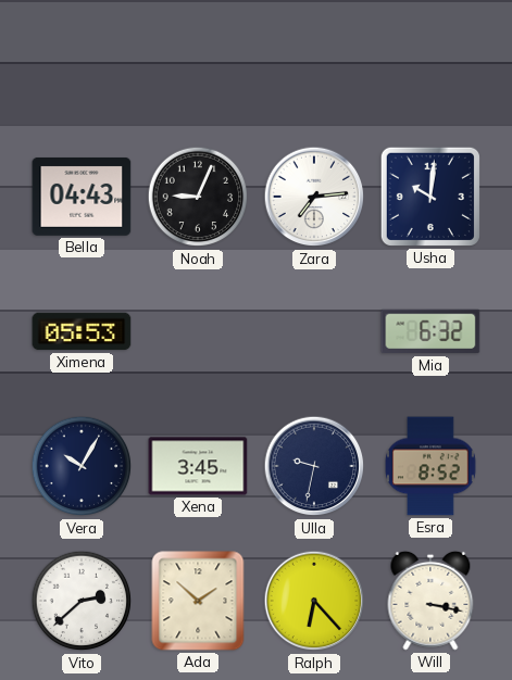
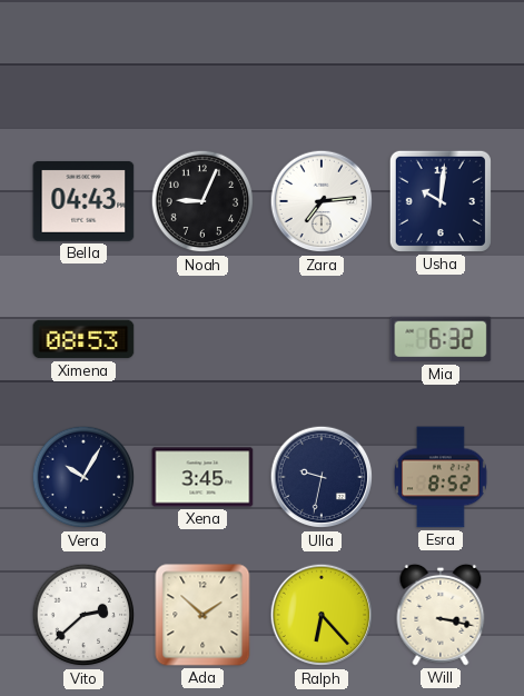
Ximena: 05:53 -> 08:53
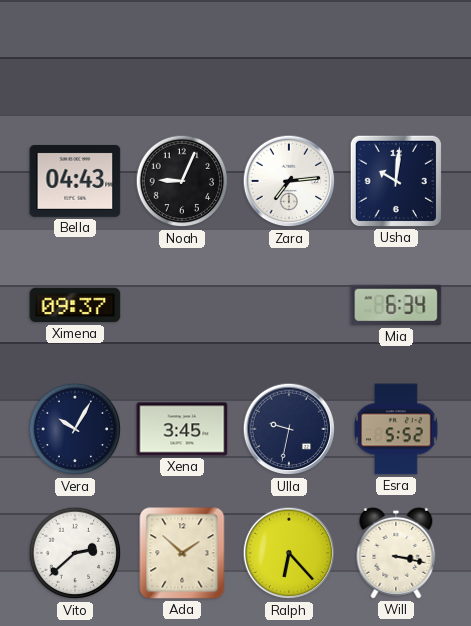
Ximena: 08:53 -> 09:37
Mia: 6:32 -> 6:34
Esra: 8:52 -> 5:52
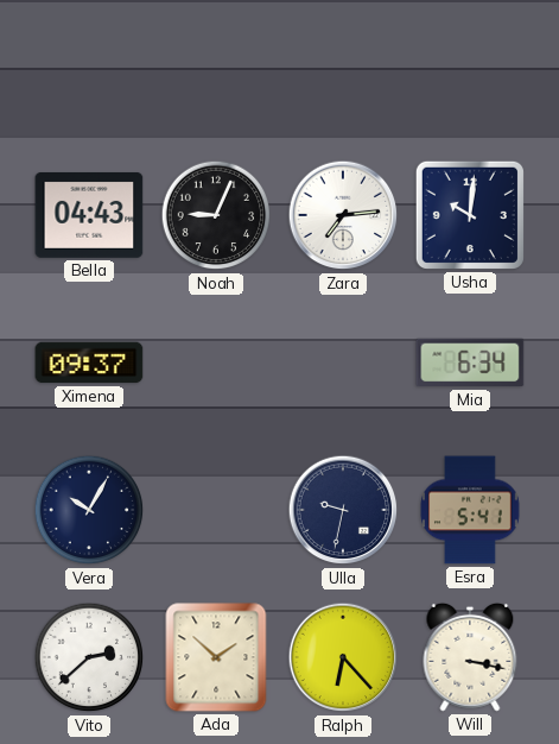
Xena: 3:45 -> none
Esra: 5:52 -> 5:41
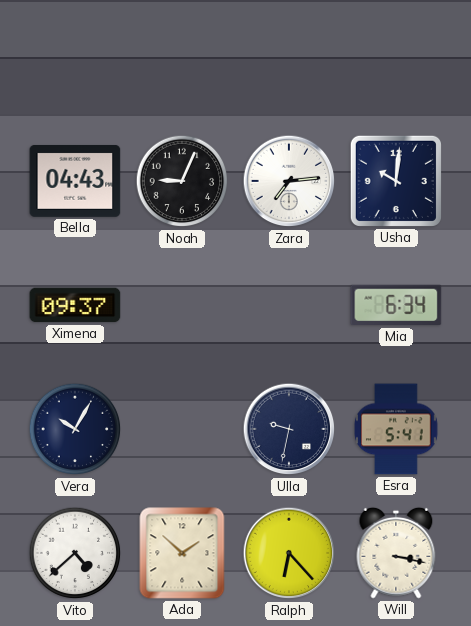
Vito: 2:38 -> 4:38
